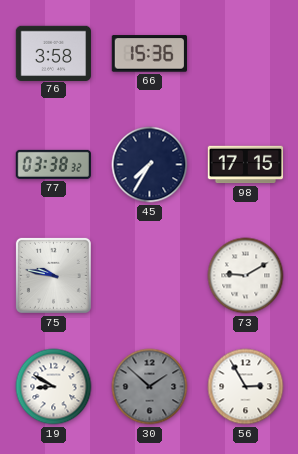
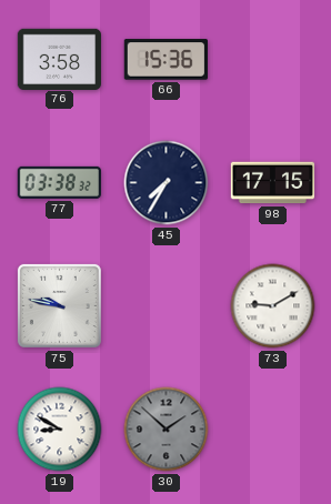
56: 2:55 -> none
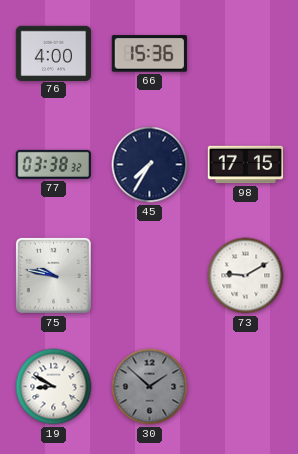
76: 3:58 -> 4:00
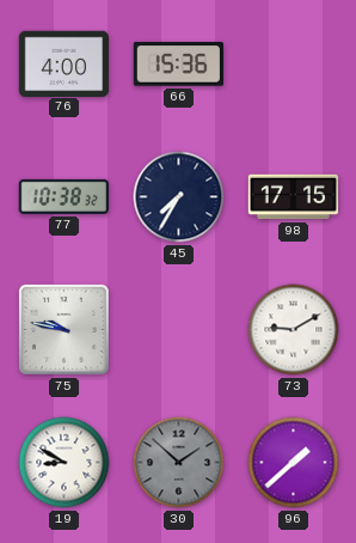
77: 03:38 -> 10:38
96: none -> 1:38
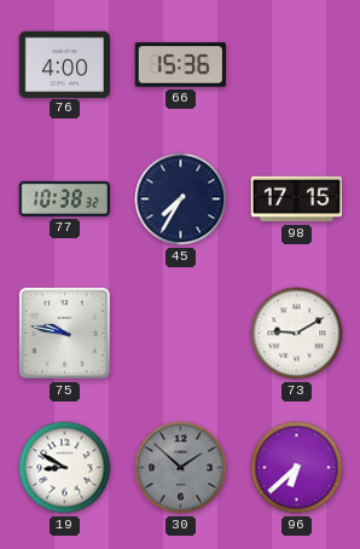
96: 1:38 -> 6:38
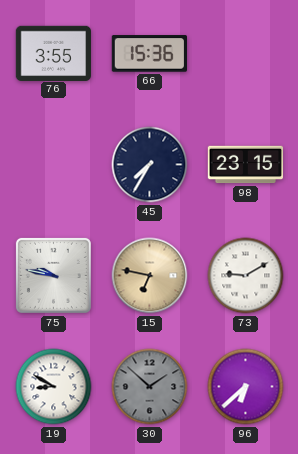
76: 4:00 -> 3:55
77: 10:38 -> none
98: 17:15 -> 23:15
15: none -> 6:47
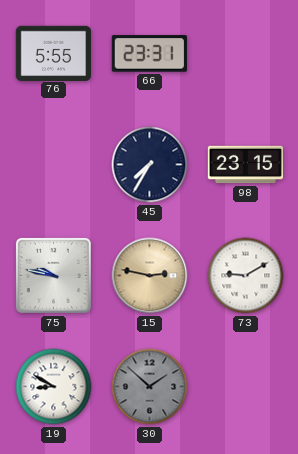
76: 3:55 -> 5:55
66: 15:36 -> 23:31
15: 6:47 -> 2:47
96: 6:38 -> none
